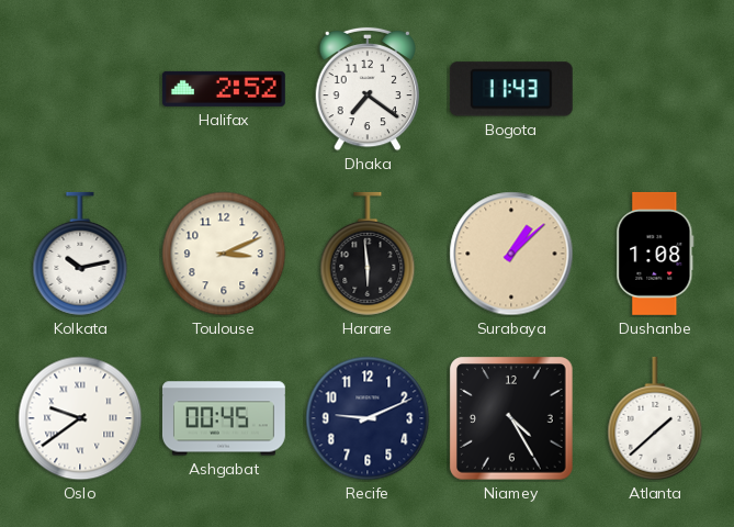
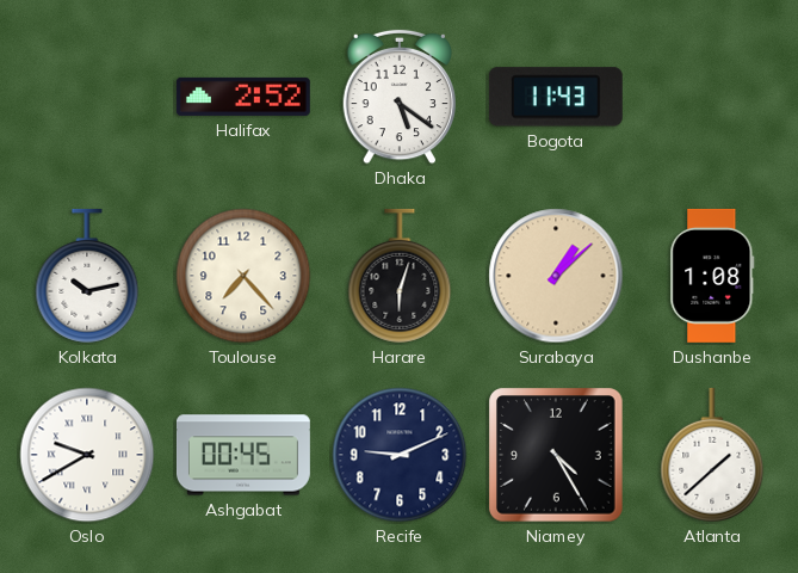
Dhaka: 7:21 -> 5:21
Toulouse: 3:11 -> 7:23
Harare: 5:59 -> 6:03
Oslo: 9:39 -> 9:40
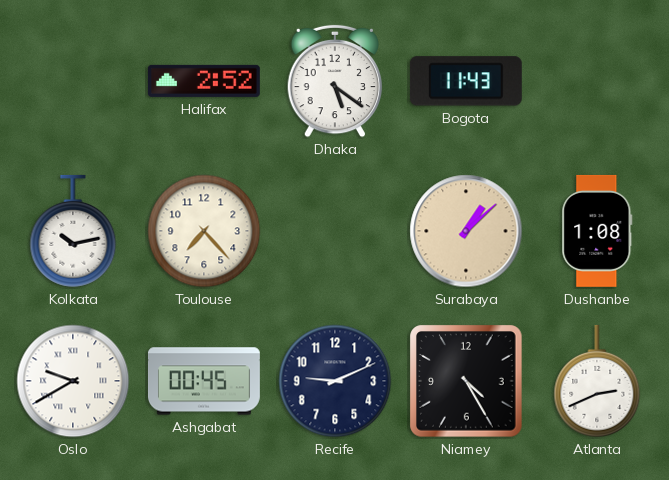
Harare: 6:03 -> none
Atlanta: 1:38 -> 2:41
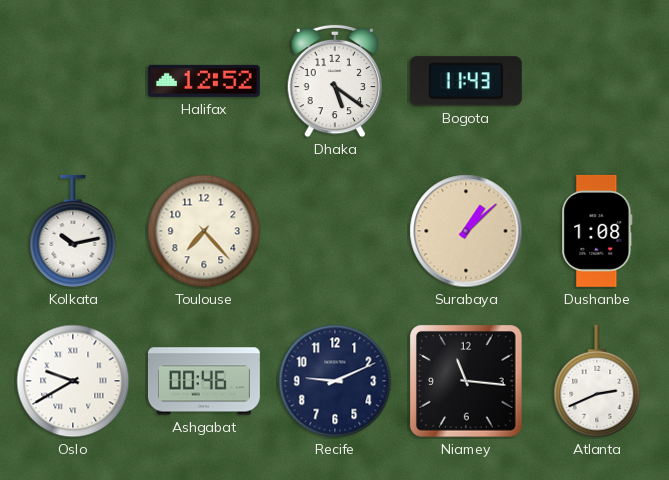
Halifax: 2:52 -> 12:52
Ashgabat: 00:45 -> 00:46
Niamey: 4:25 -> 11:16
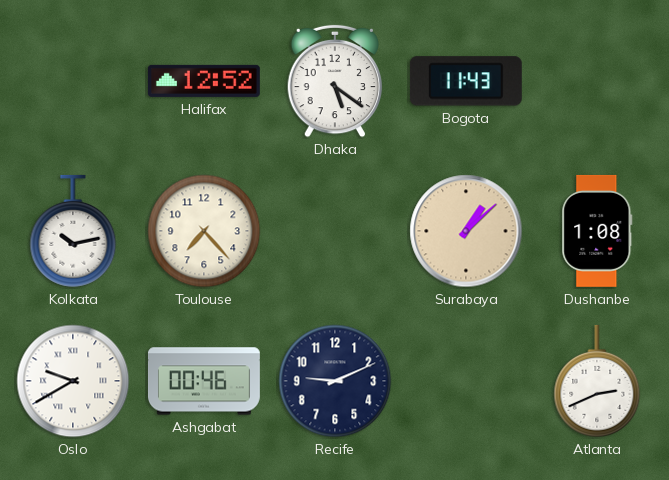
Niamey: 11:16 -> none
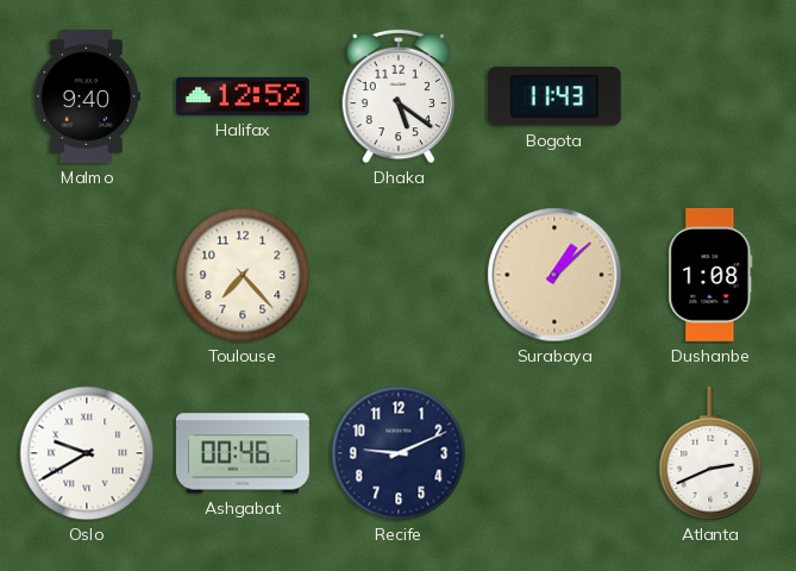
Malmo: none -> 9:40
Kolkata: 10:13 -> none
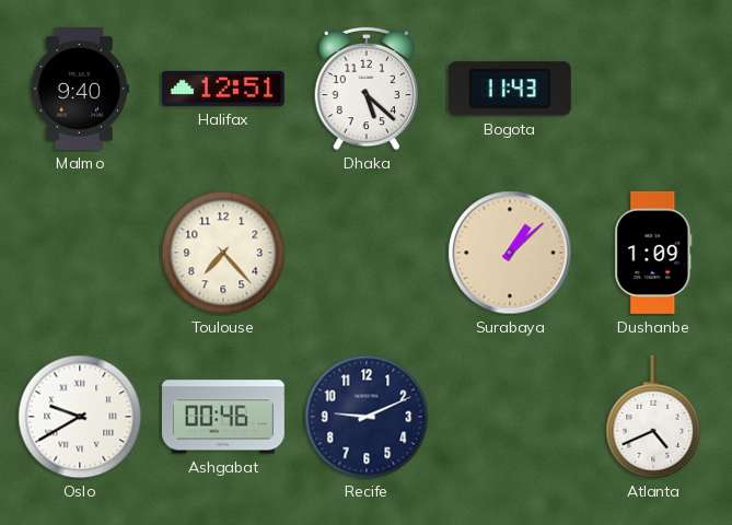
Halifax: 12:52 -> 12:51
Dhaka: 5:21 -> 5:22
Dushanbe: 1:08 -> 1:09
Atlanta: 2:41 -> 4:41
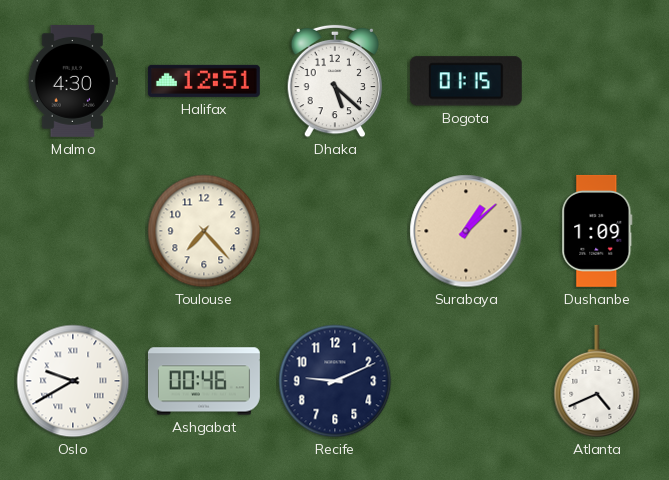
Malmo: 9:40 -> 4:30
Bogota: 11:43 -> 01:15
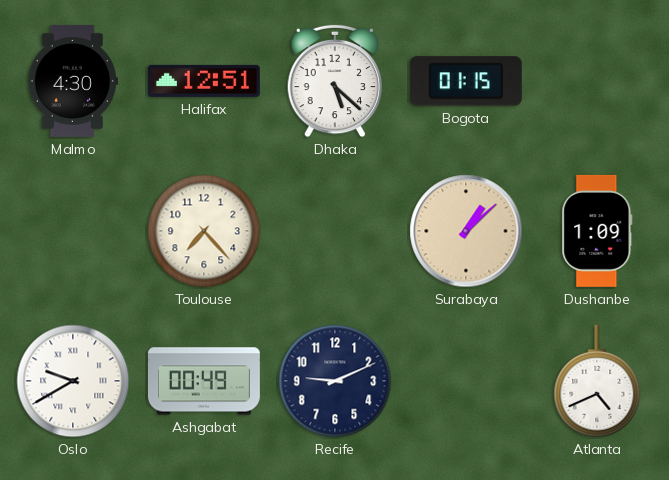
Ashgabat: 00:46 -> 00:49
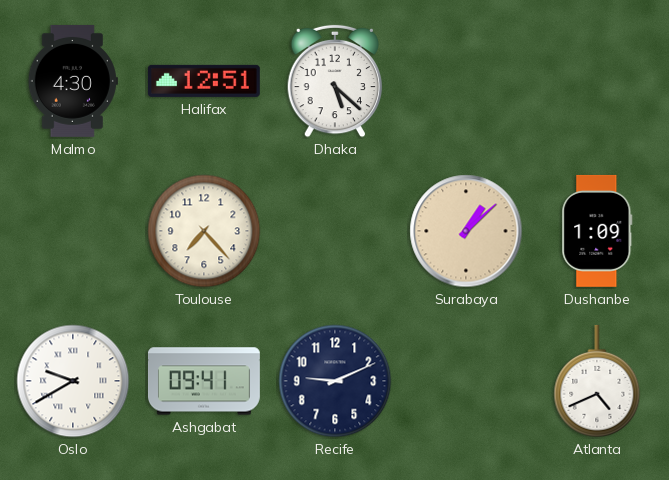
Bogota: 01:15 -> none
Ashgabat: 00:49 -> 09:41
